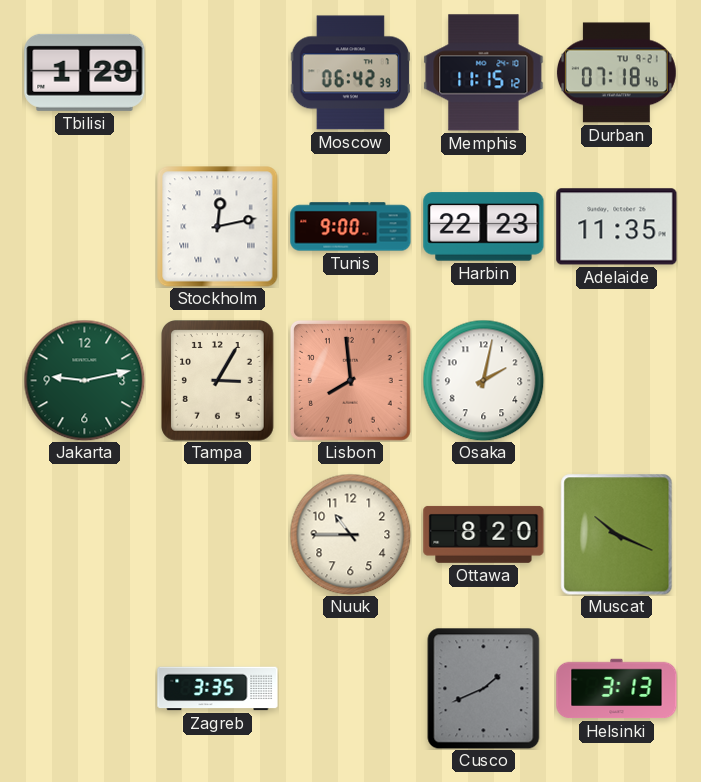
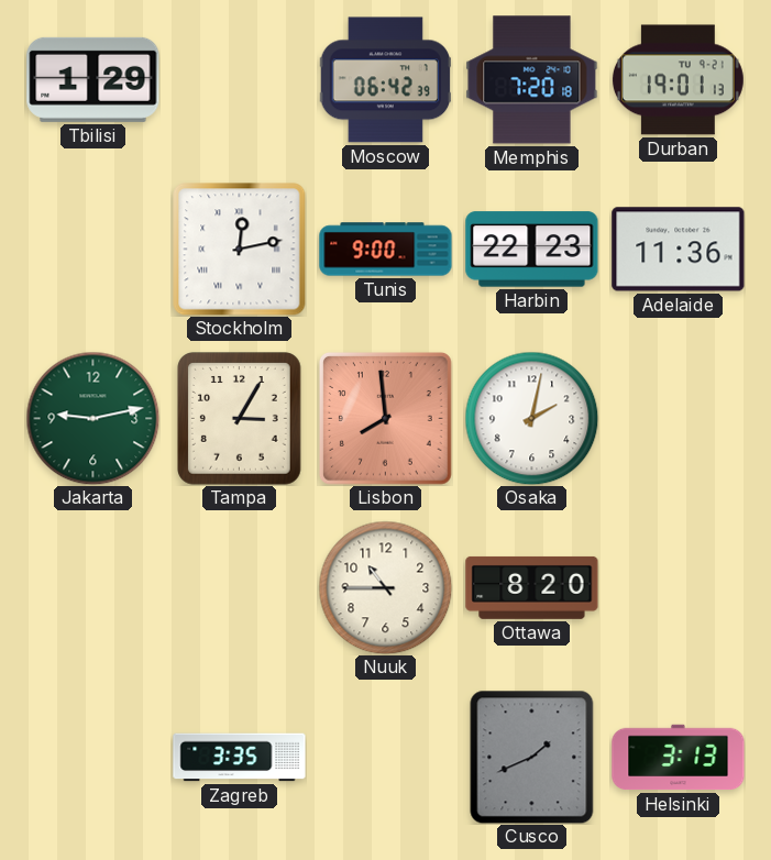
Memphis: 11:15 -> 7:20
Durban: 07:18 -> 19:01
Adelaide: 11:35 -> 11:36
Muscat: 10:19 -> none
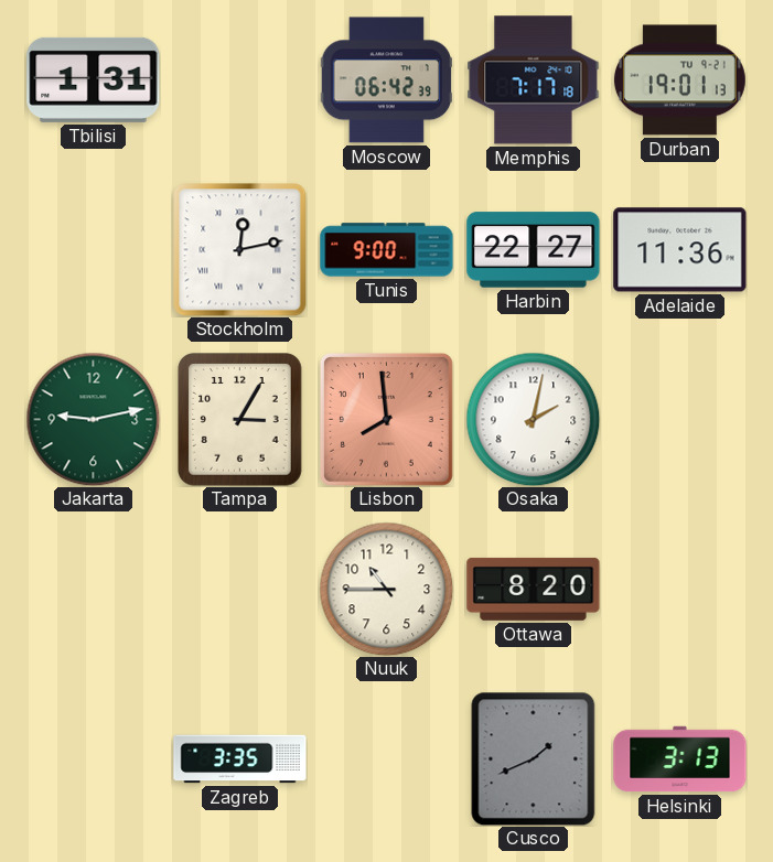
Tbilisi: 1:29 -> 1:31
Memphis: 7:20 -> 7:17
Harbin: 22:23 -> 22:27
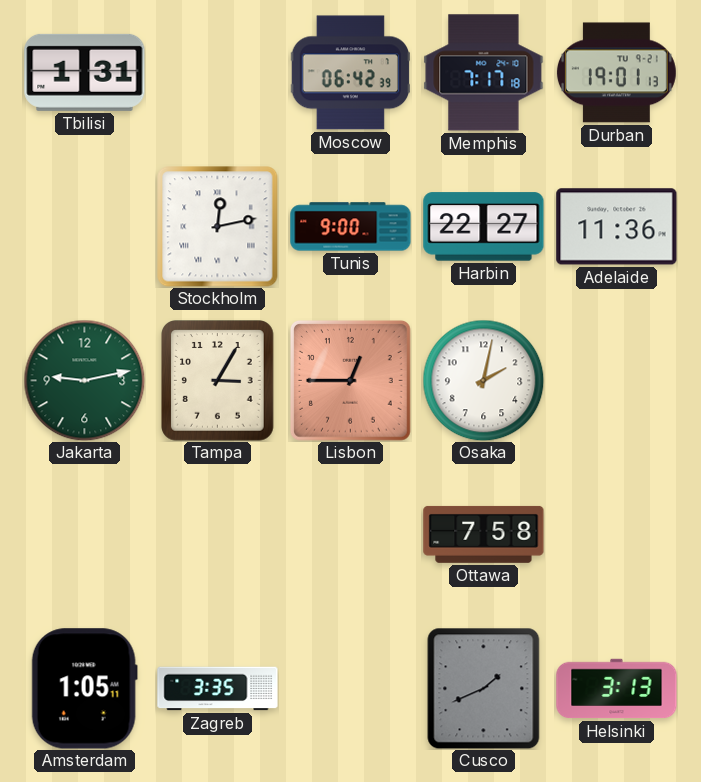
Lisbon: 7:59 -> 12:45
Nuuk: 10:45 -> none
Ottawa: 8:20 -> 7:58
Amsterdam: none -> 1:05
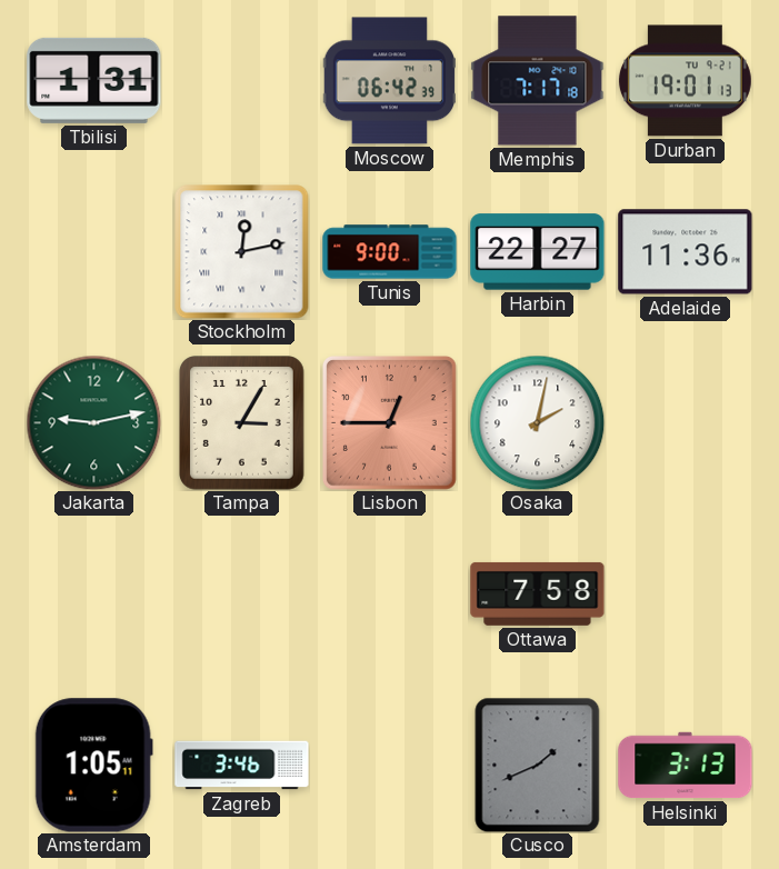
Zagreb: 3:35 -> 3:46
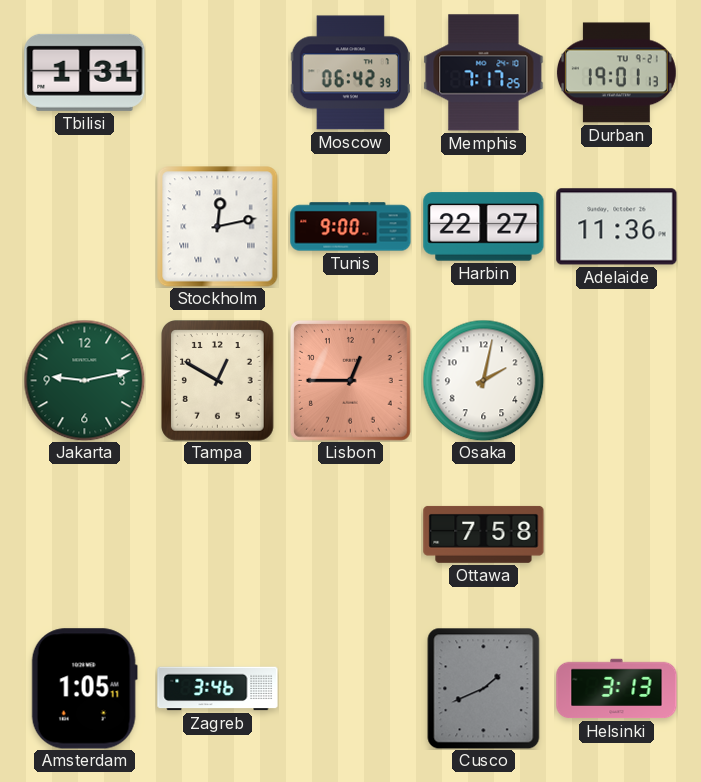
Memphis: 7:17:18 -> 7:17:25
Tampa: 3:05 -> 12:50
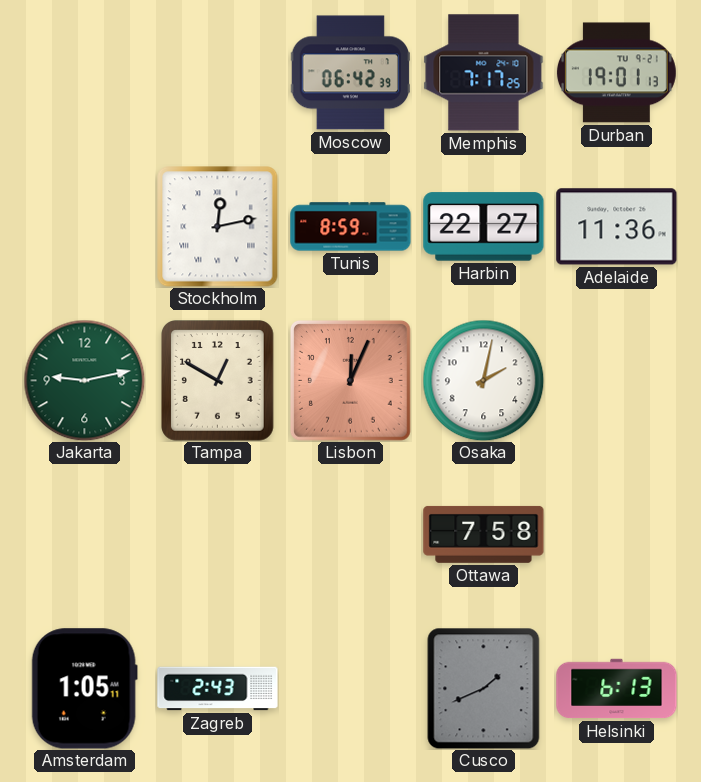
Tbilisi: 1:31 -> none
Tunis: 9:00 -> 8:59
Lisbon: 12:45 -> 12:04
Zagreb: 3:46 -> 2:43
Helsinki: 3:13 -> 6:13
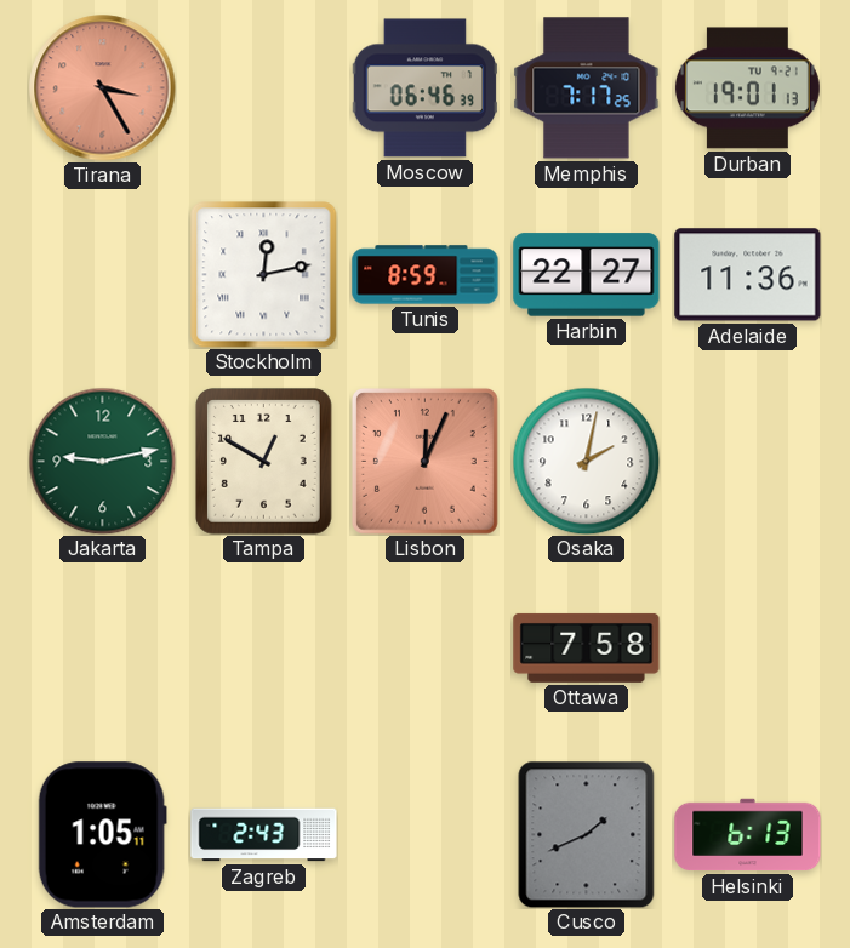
Tirana: none -> 3:25
Moscow: 06:42 -> 06:46
